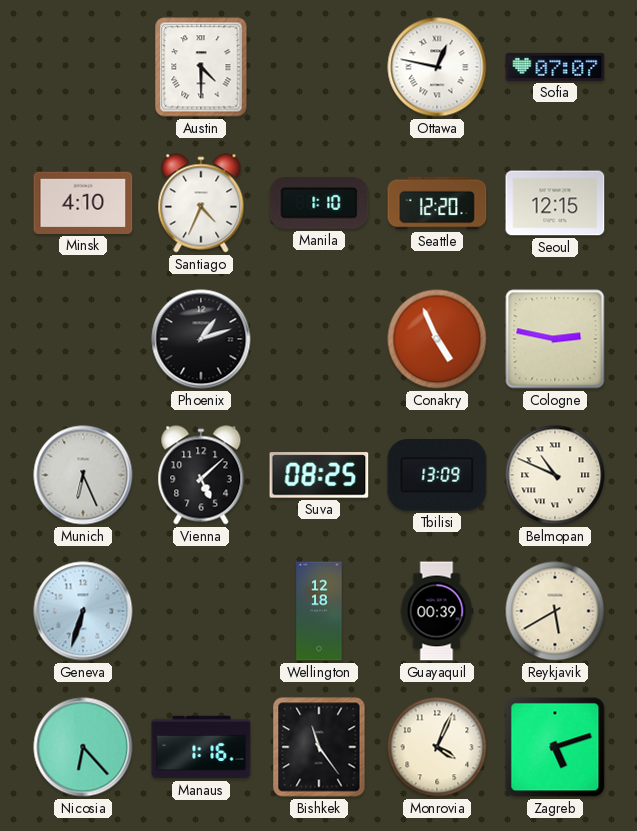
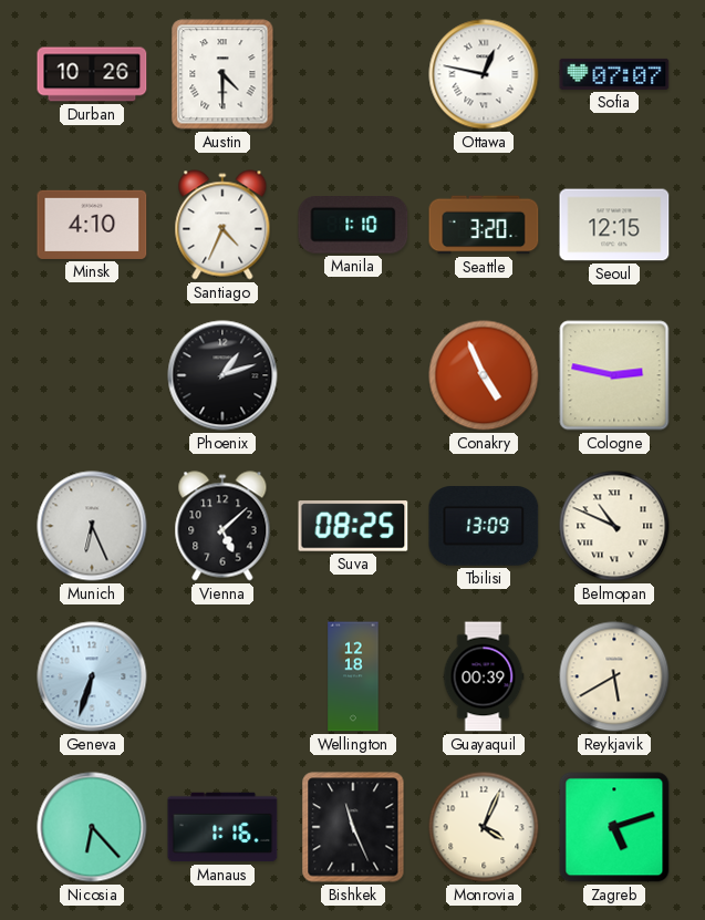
Durban: none -> 10:26
Seattle: 12:20 -> 3:20
Bishkek: 11:24 -> 11:26
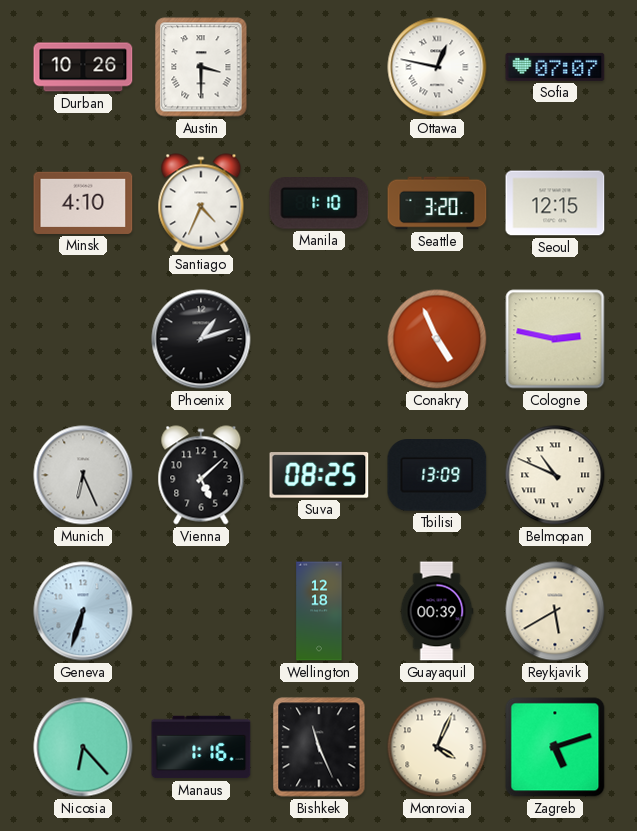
Austin: 4:30 -> 3:30
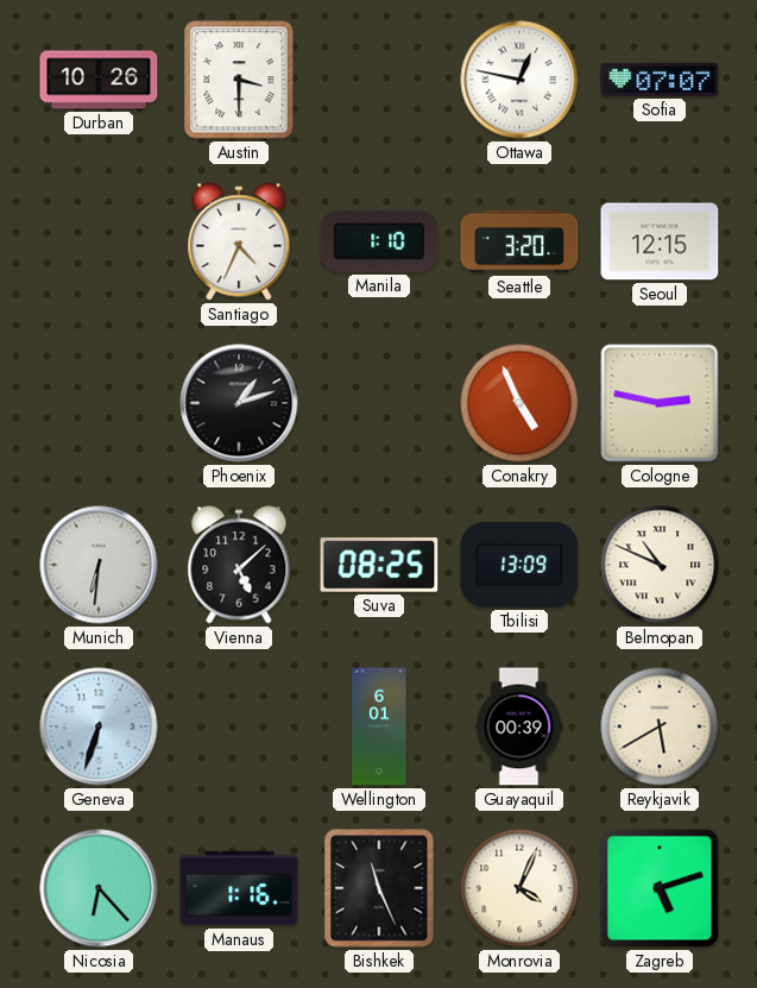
Minsk: 4:10 -> none
Munich: 6:26 -> 6:31
Wellington: 12:18 -> 6:01
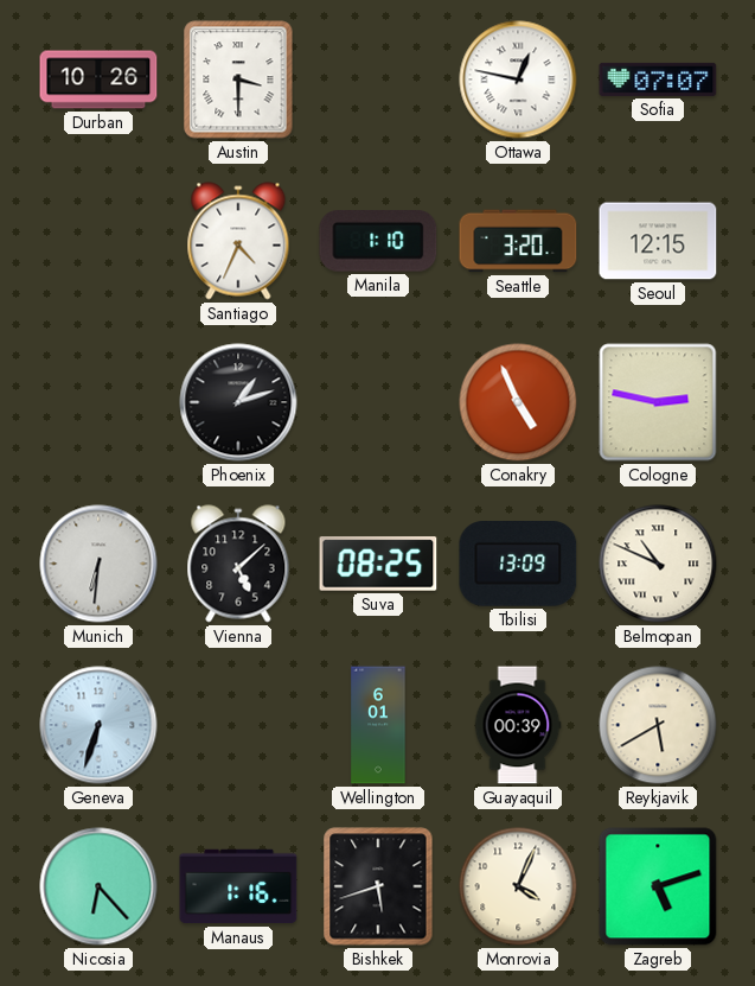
Bishkek: 11:26 -> 5:42
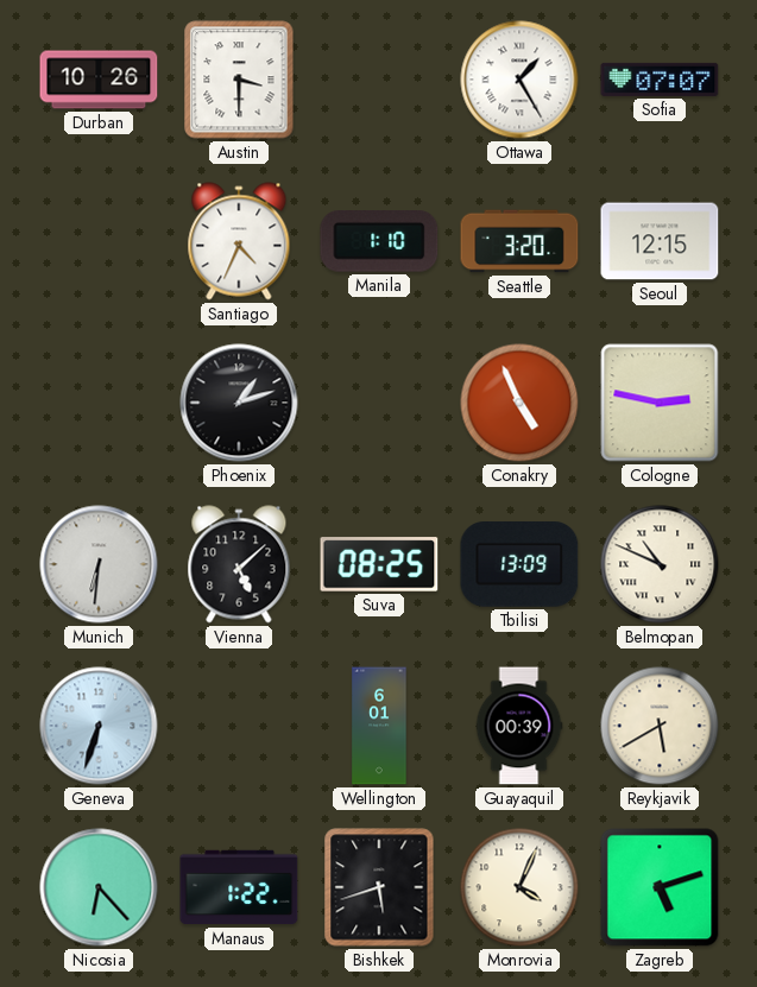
Ottawa: 12:47 -> 1:25
Manaus: 1:16 -> 1:22
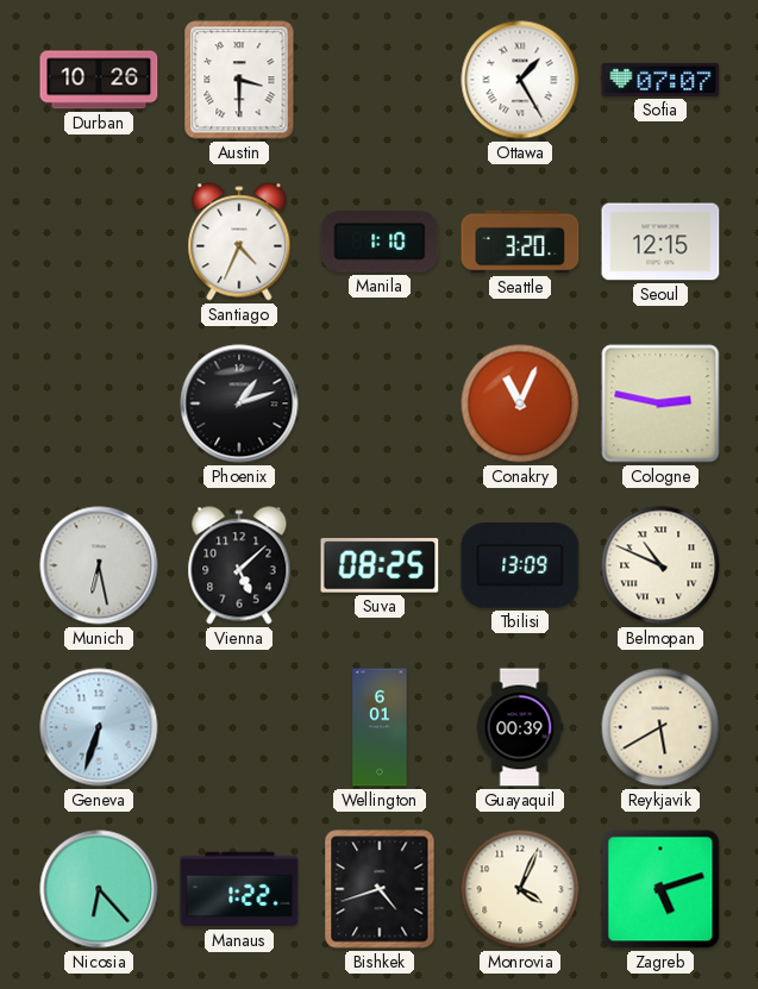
Conakry: 4:56 -> 11:04
Munich: 6:31 -> 6:28
Bishkek: 5:42 -> 4:42
